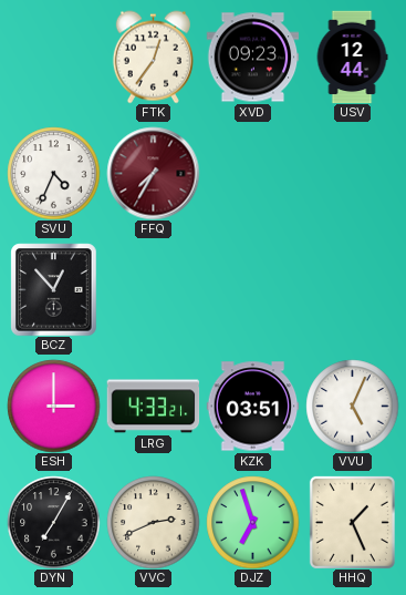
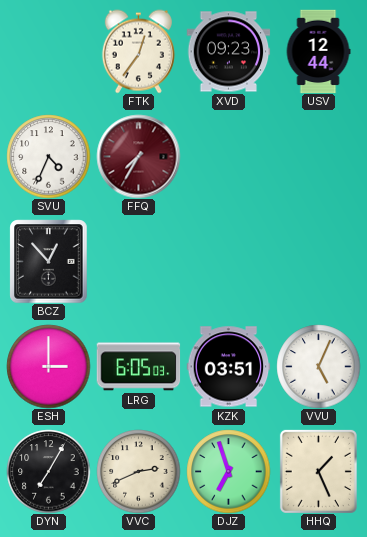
LRG: 4:33 -> 6:05
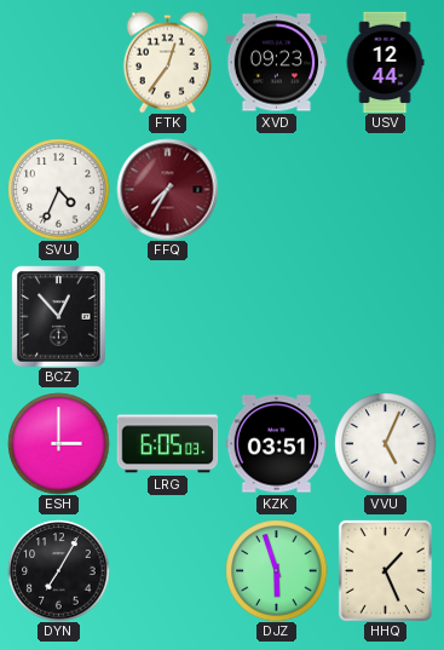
VVC: 2:41 -> none
DJZ: 6:57 -> 5:57
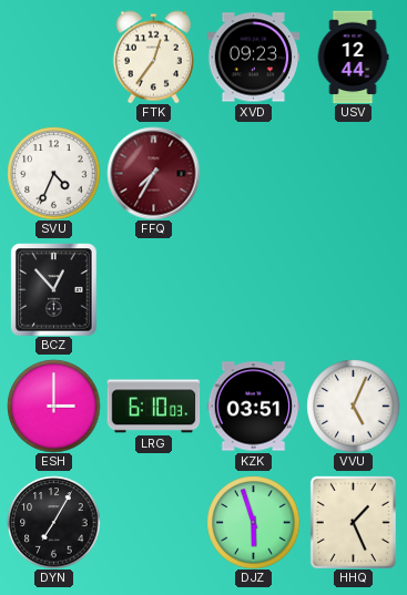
LRG: 6:05 -> 6:10
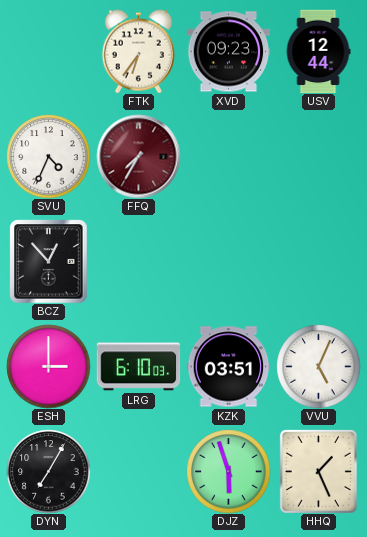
FTK: 12:36 -> 6:36
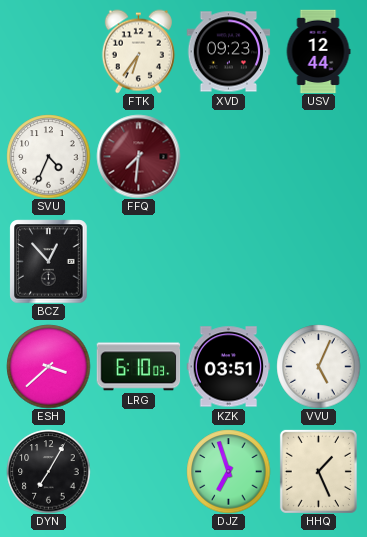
FFQ: 7:35 -> 7:31
ESH: 3:00 -> 3:38
DJZ: 5:57 -> 6:57
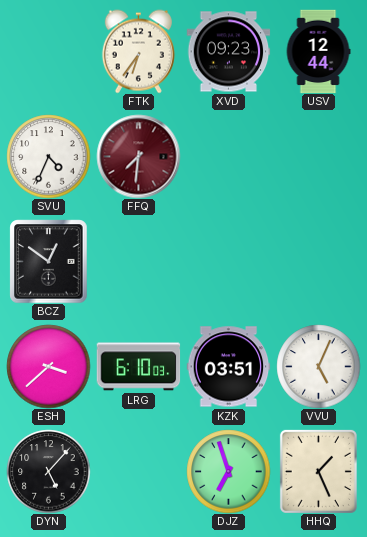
BCZ: 12:53 -> 12:51
DYN: 7:05 -> 5:07
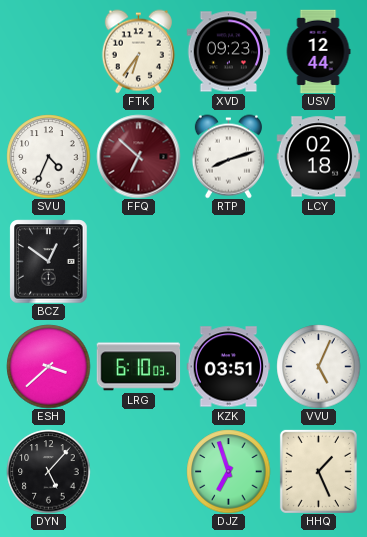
FFQ: 7:31 -> 6:52
RTP: none -> 8:12
LCY: none -> 02:18
